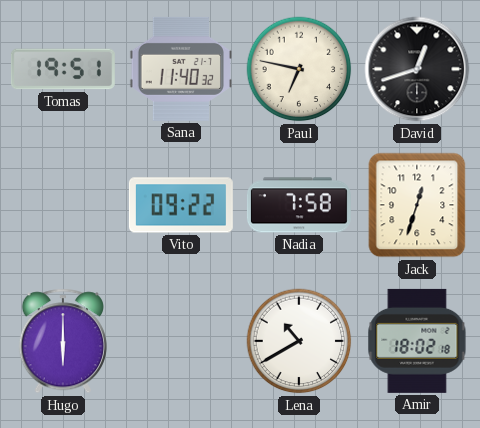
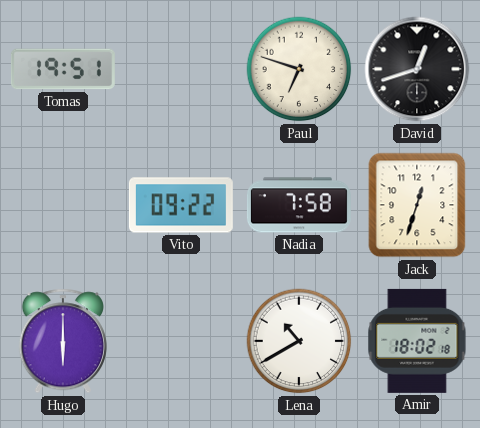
Sana: 11:40 -> none
Paul: 6:47 -> 6:48
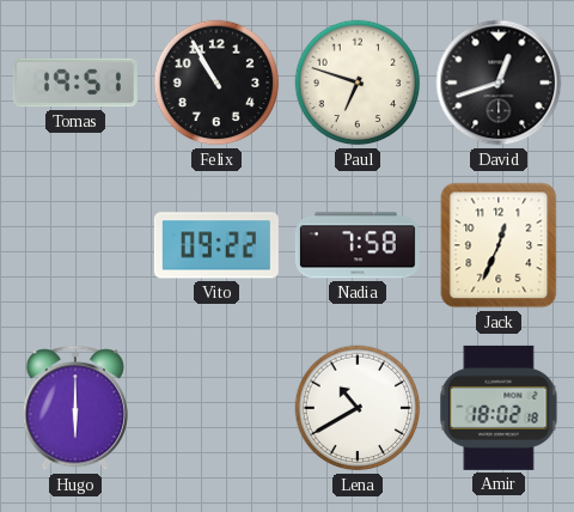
Felix: none -> 10:55
Jack: 12:33 -> 12:34
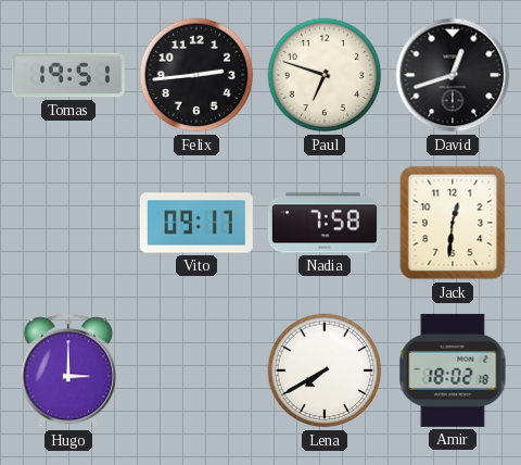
Felix: 10:55 -> 2:44
Vito: 09:22 -> 09:17
Jack: 12:34 -> 12:31
Hugo: 6:00 -> 3:00
Lena: 10:40 -> 7:40
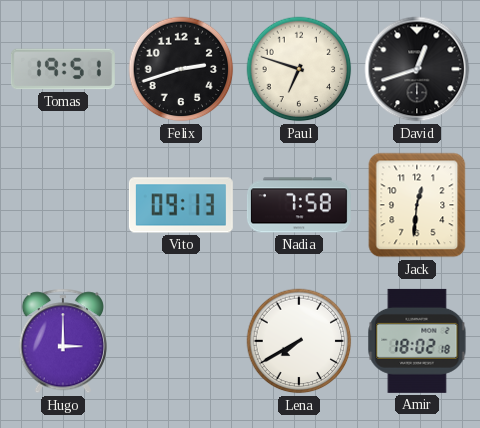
Felix: 2:44 -> 2:42
Vito: 09:17 -> 09:13
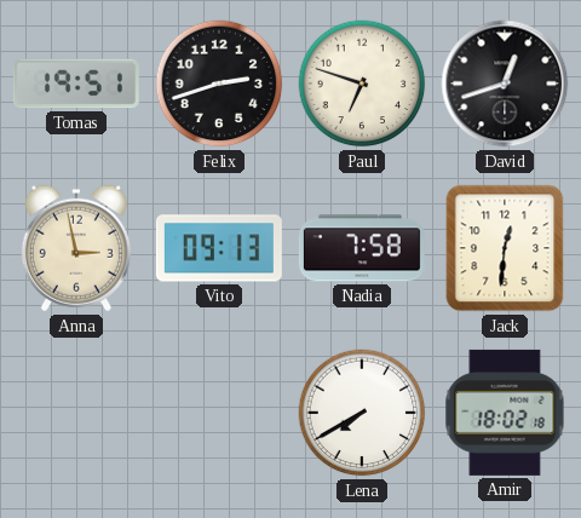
Anna: none -> 2:58
Hugo: 3:00 -> none
